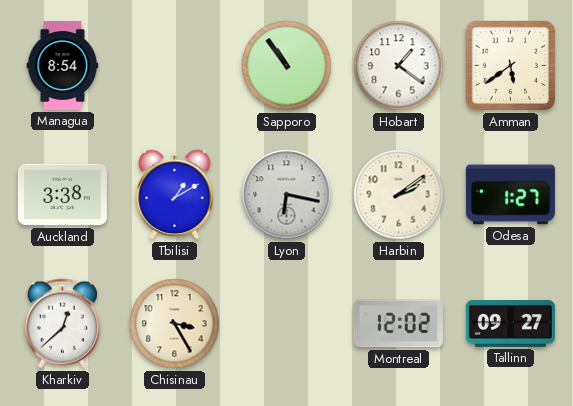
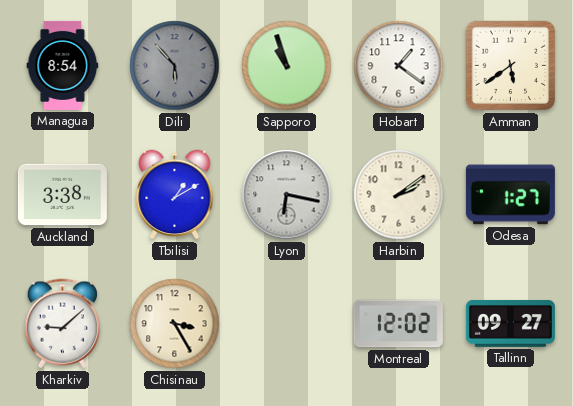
Dili: none -> 5:53
Sapporo: 10:54 -> 10:57
Kharkiv: 12:38 -> 9:08
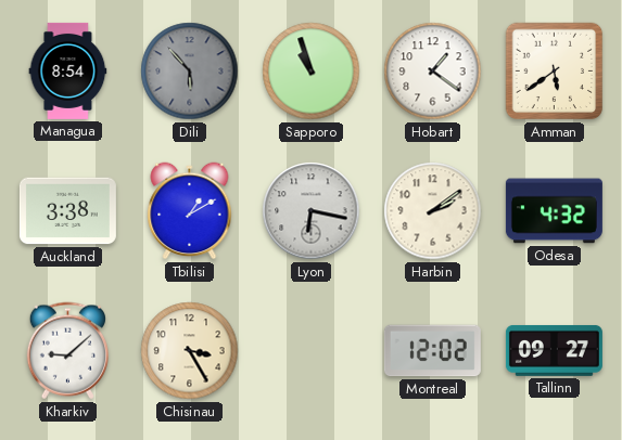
Odesa: 1:27 -> 4:32
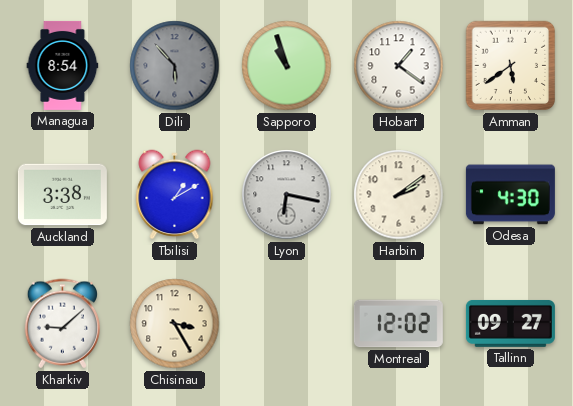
Odesa: 4:32 -> 4:30
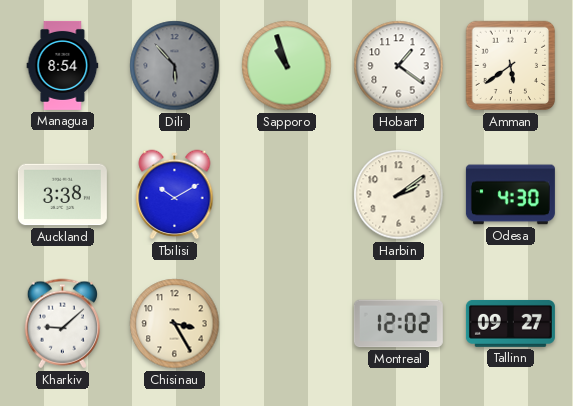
Tbilisi: 1:10 -> 10:10
Lyon: 6:17 -> none
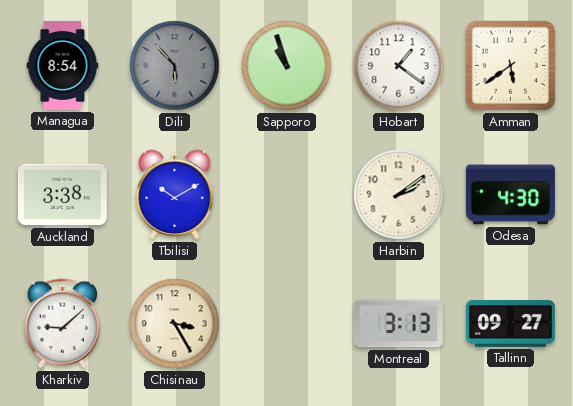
Montreal: 12:02 -> 3:13
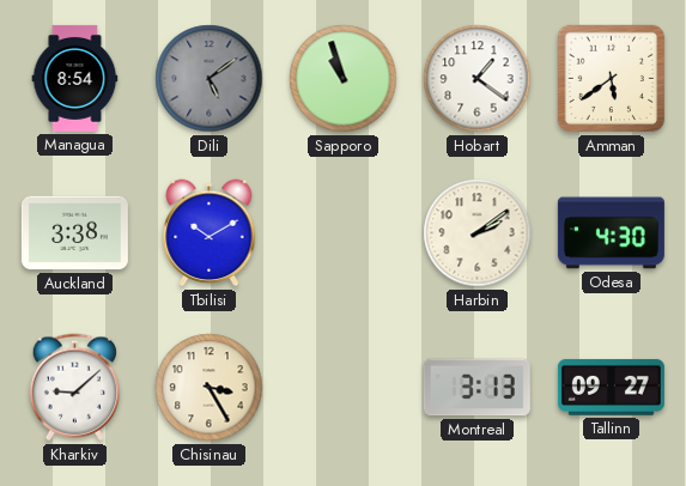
Dili: 5:53 -> 5:09
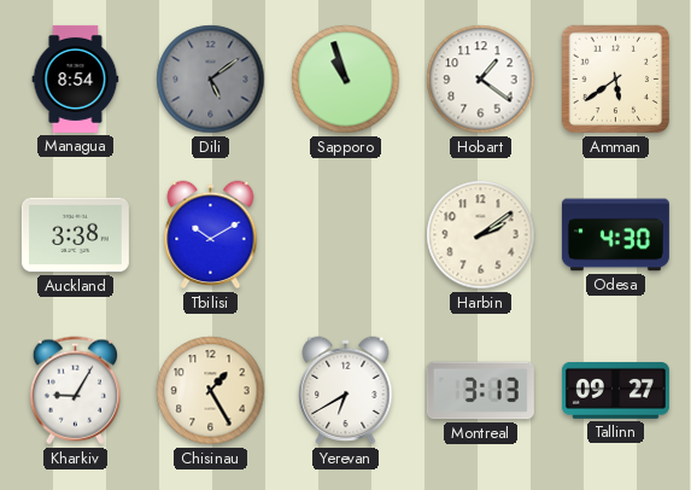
Kharkiv: 9:08 -> 9:05
Chisinau: 3:25 -> 1:25
Yerevan: none -> 6:40
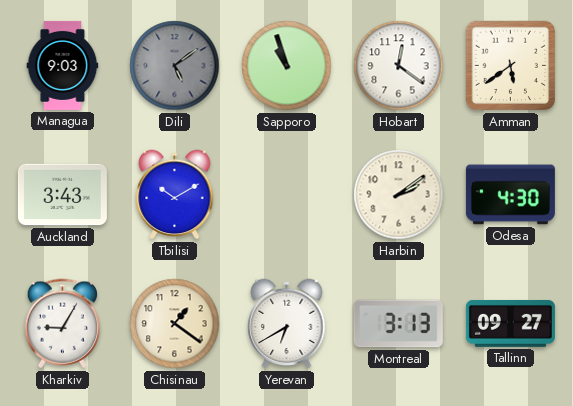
Managua: 8:54 -> 9:03
Hobart: 1:21 -> 12:21
Auckland: 3:38 -> 3:43
Chisinau: 1:25 -> 1:21
